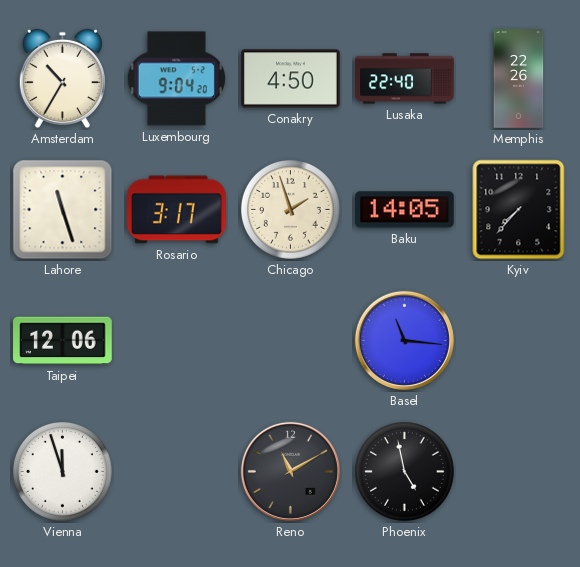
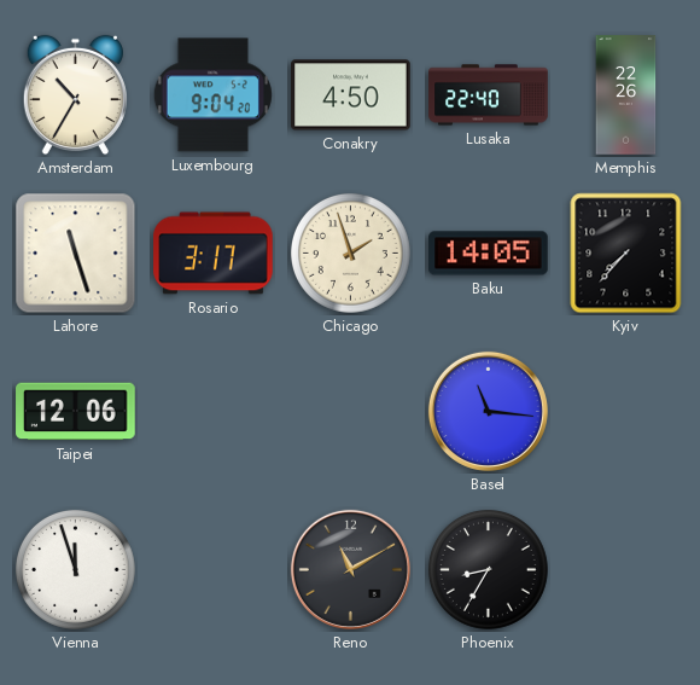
Phoenix: 4:58 -> 8:35
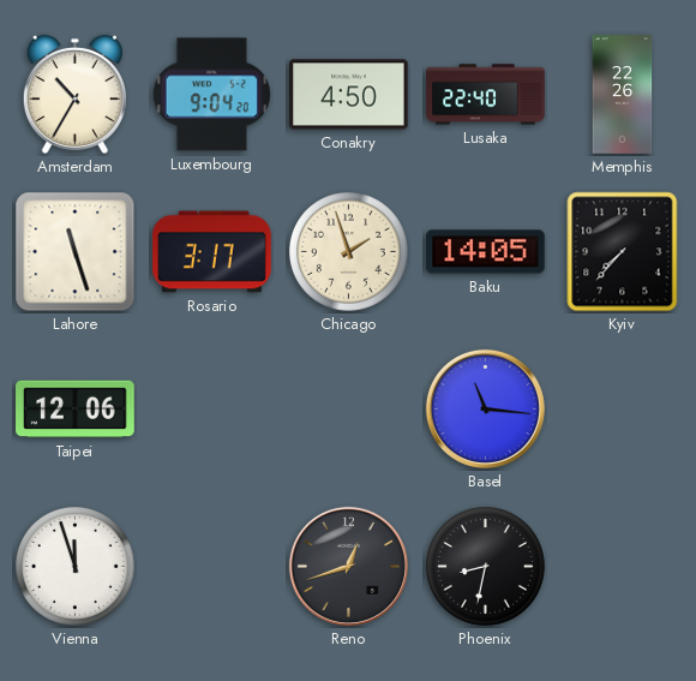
Reno: 11:10 -> 12:42
Phoenix: 8:35 -> 8:32
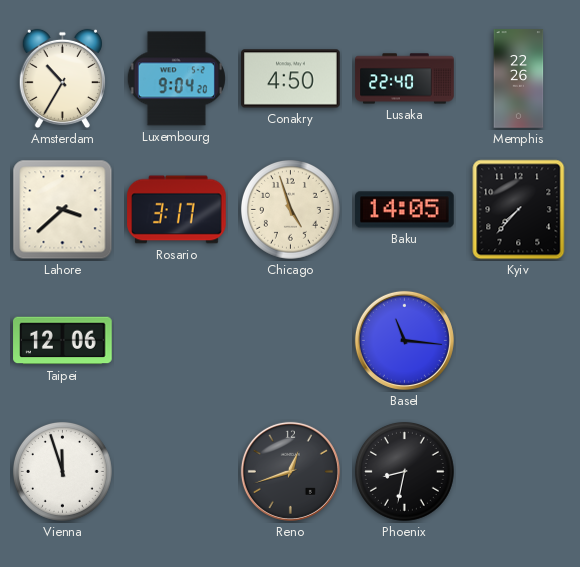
Lahore: 11:27 -> 3:38
Chicago: 1:57 -> 4:57
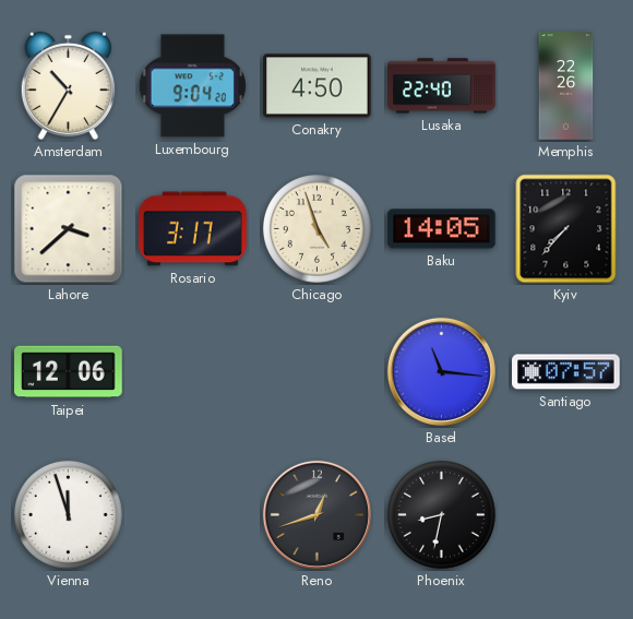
Santiago: none -> 07:57
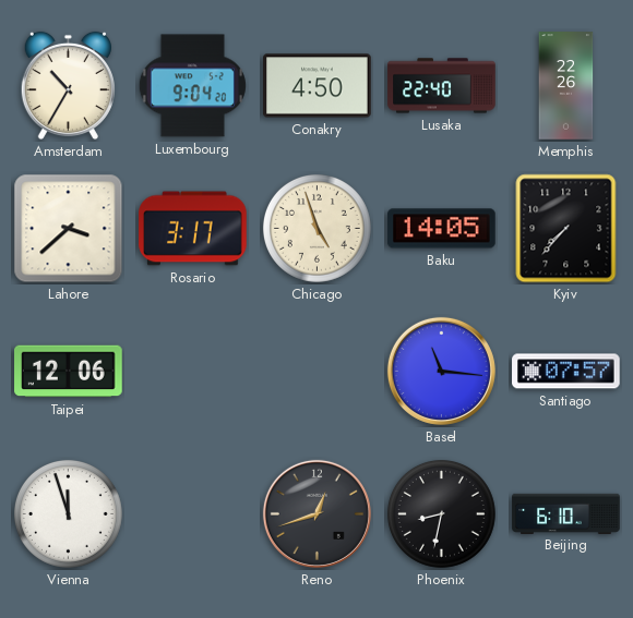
Beijing: none -> 6:10
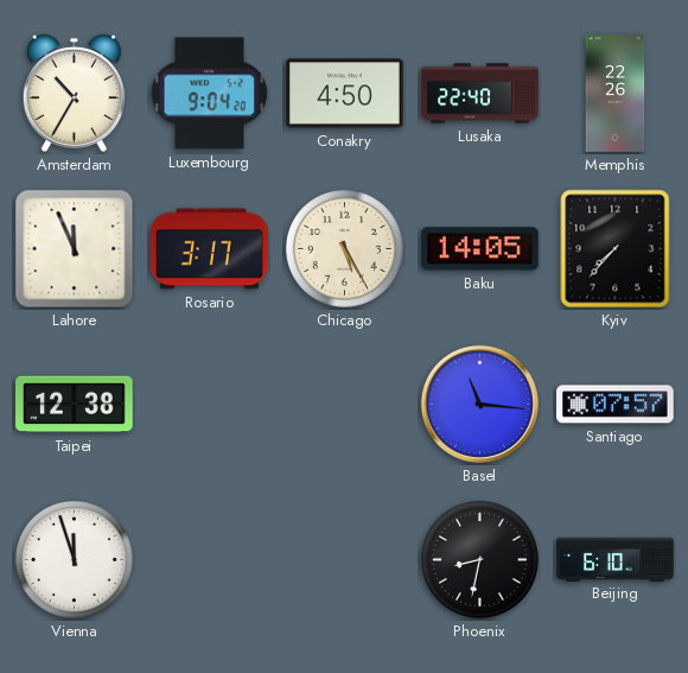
Lahore: 3:38 -> 11:56
Chicago: 4:57 -> 5:25
Taipei: 12:06 -> 12:38
Reno: 12:42 -> none
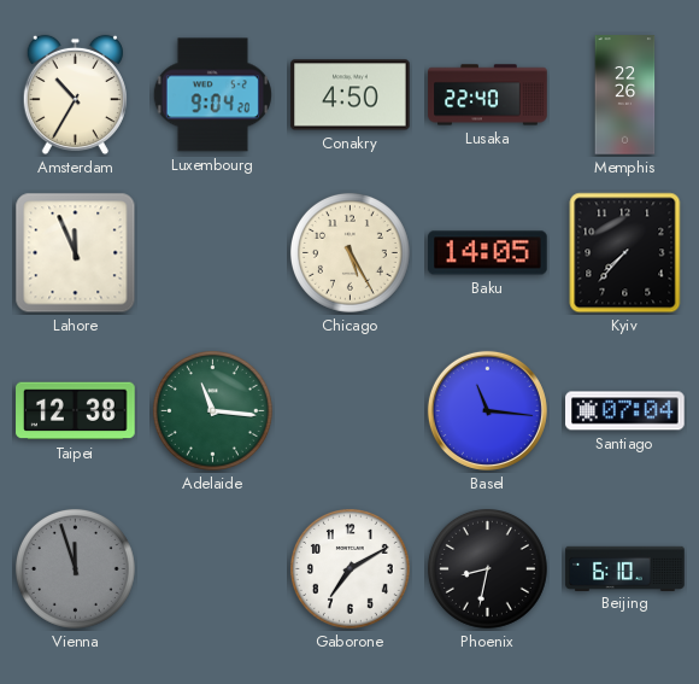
Rosario: 3:17 -> none
Adelaide: none -> 11:16
Santiago: 07:57 -> 07:04
Vienna dial: white -> grey
Gaborone: none -> 7:10
